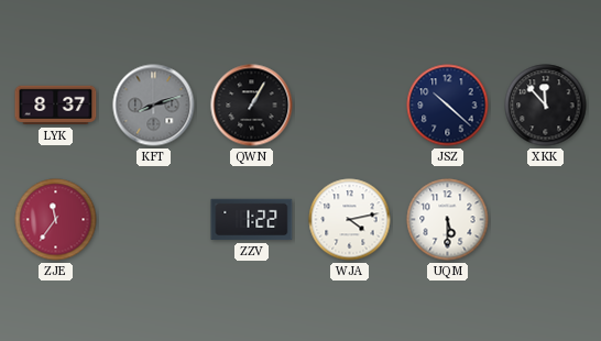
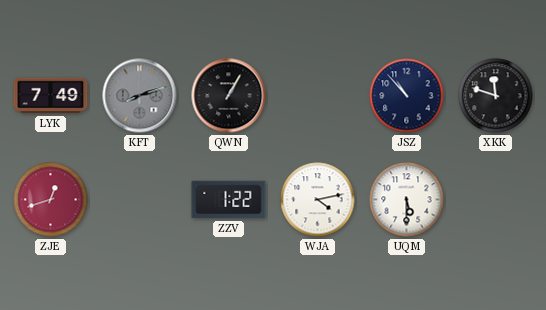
LYK: 8:37 -> 7:49
JSZ: 10:22 -> 10:53
XKK: 11:53 -> 11:48
ZJE: 11:36 -> 12:42
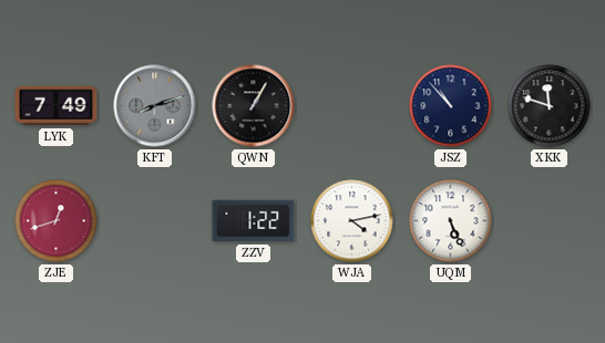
UQM: 5:30 -> 5:26
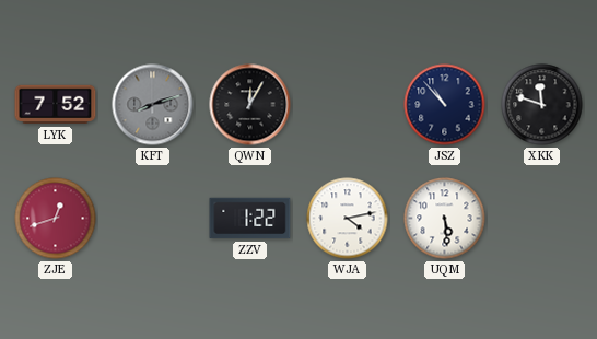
LYK: 7:49 -> 7:52
QWN: 1:05 -> 12:05
UQM: 5:26 -> 5:29
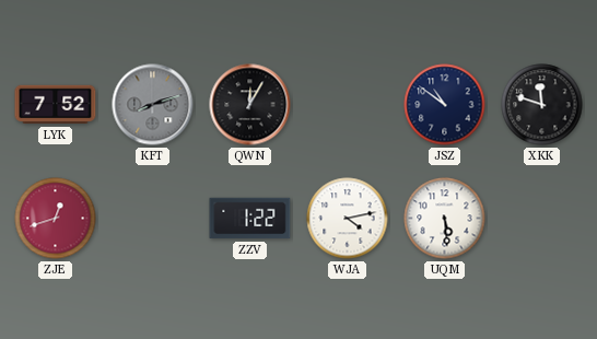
JSZ: 10:53 -> 10:51
